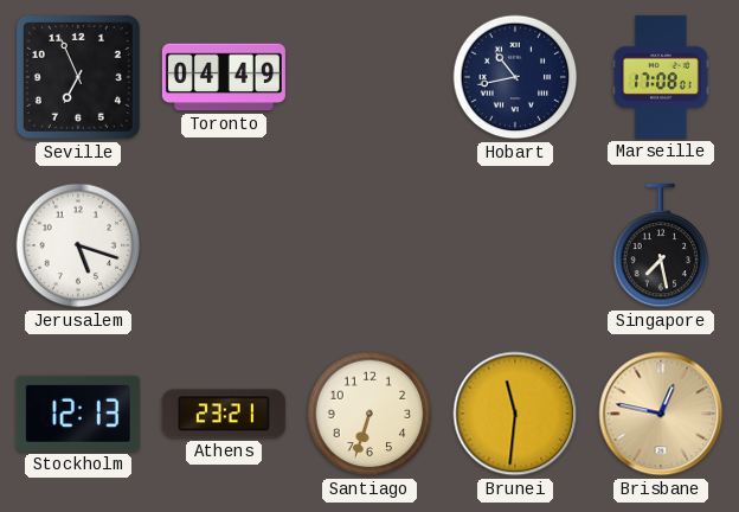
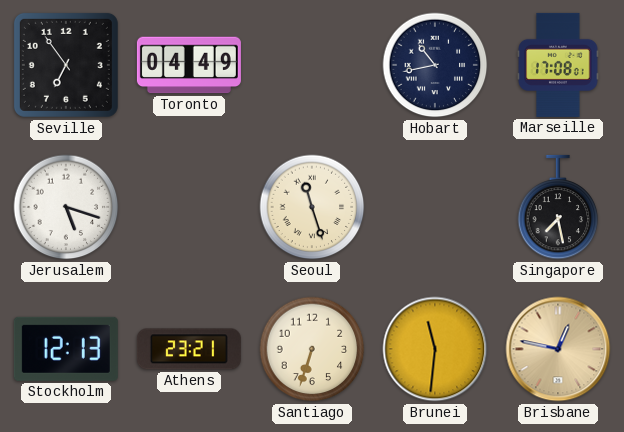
Seville: 6:56 -> 6:54
Seoul: none -> 11:27
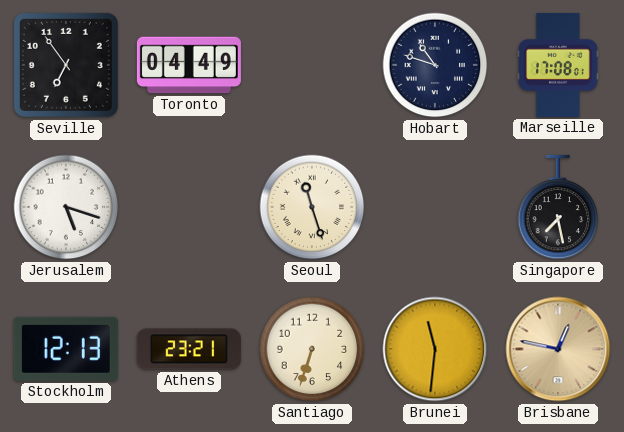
Hobart: 10:43 -> 10:48
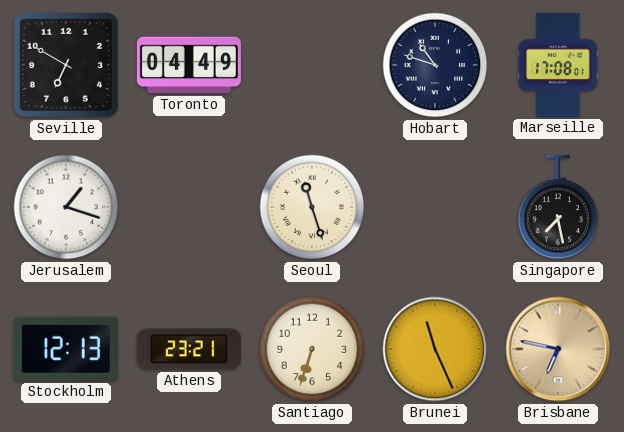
Seville: 6:54 -> 6:50
Jerusalem: 5:18 -> 1:18
Brunei: 11:31 -> 11:26
Brisbane: 12:47 -> 6:47
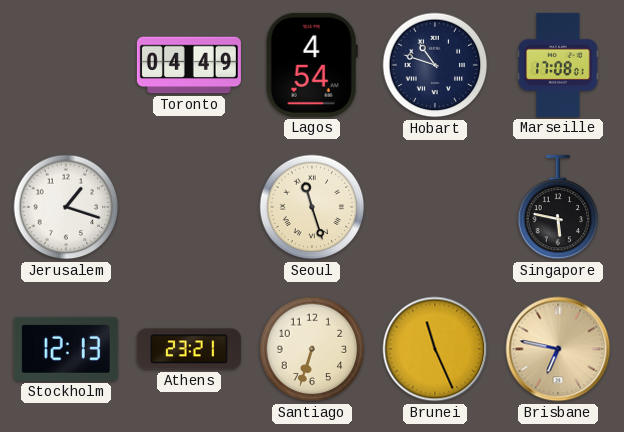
Seville: 6:50 -> none
Lagos: none -> 4:54
Singapore: 7:28 -> 5:47
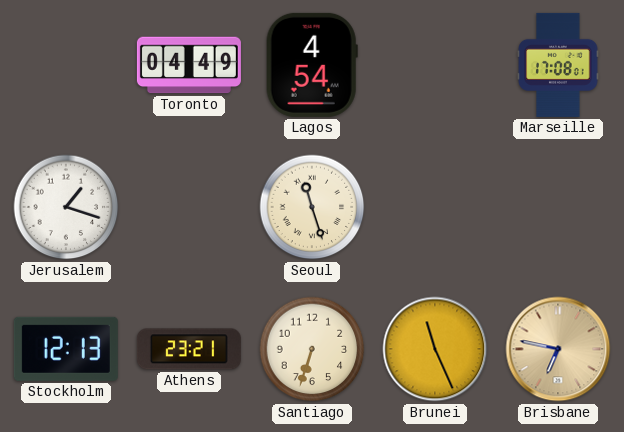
Hobart: 10:48 -> none
Singapore: 5:47 -> none
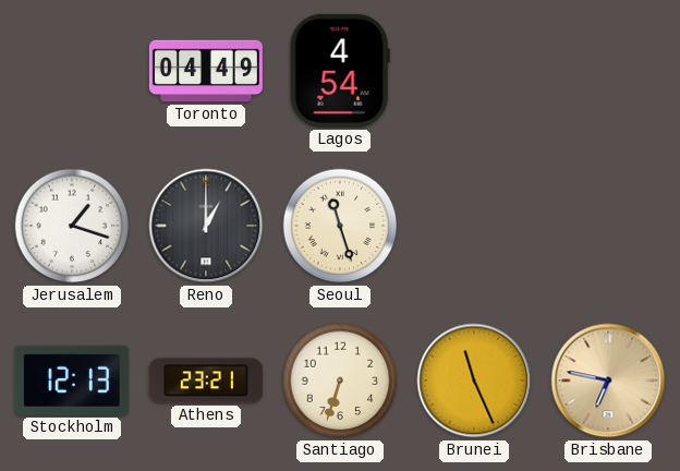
Marseille: 17:08 -> none
Reno: none -> 1:00
